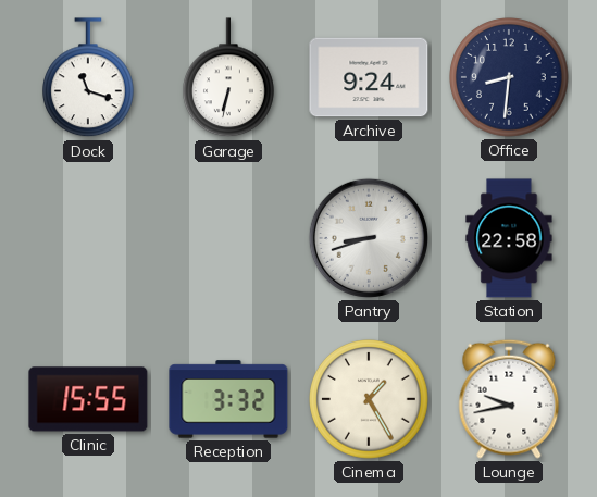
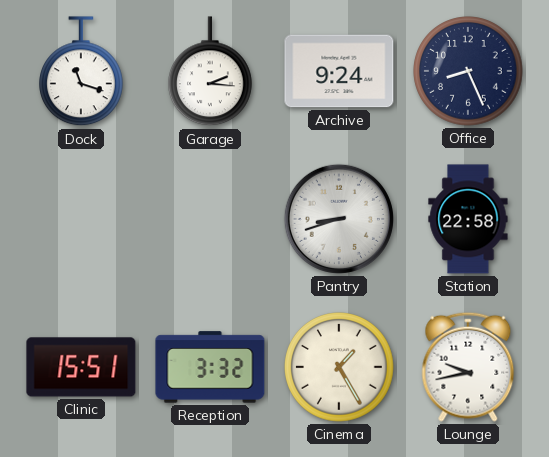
Garage: 6:32 -> 2:16
Office: 8:31 -> 8:26
Clinic: 15:55 -> 15:51
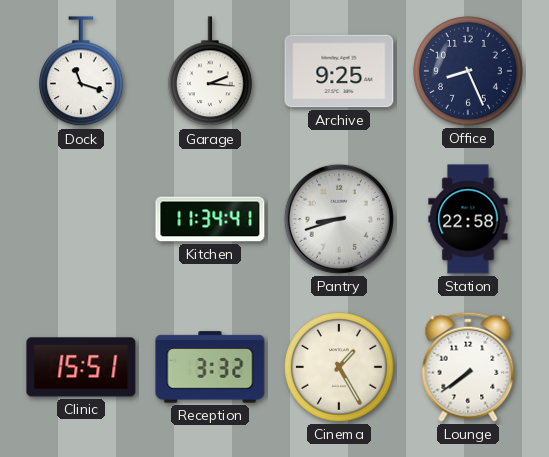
Archive: 9:24 -> 9:25
Kitchen: none -> 11:34
Lounge: 9:43 -> 7:39
